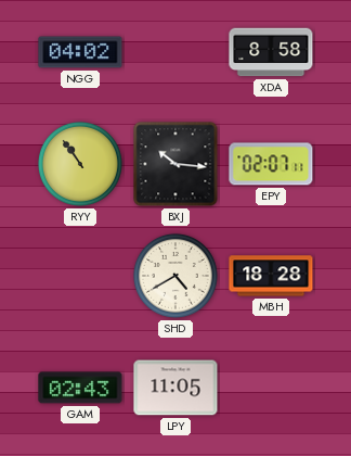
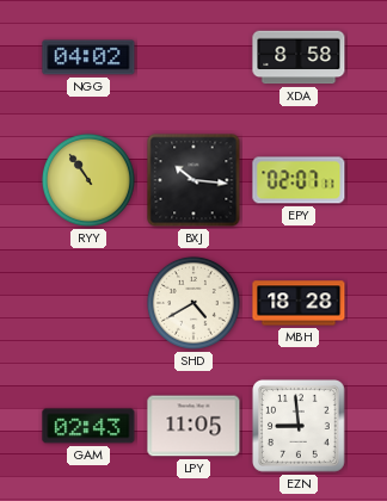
EZN: none -> 8:59
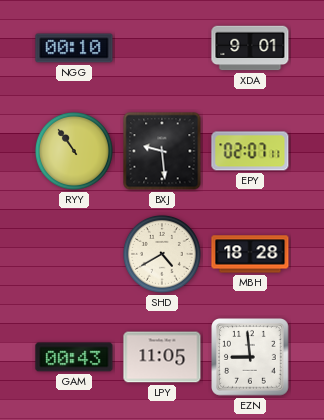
NGG: 04:02 -> 00:10
XDA: 8:58 -> 9:01
BXJ: 10:16 -> 9:29
GAM: 02:43 -> 00:43
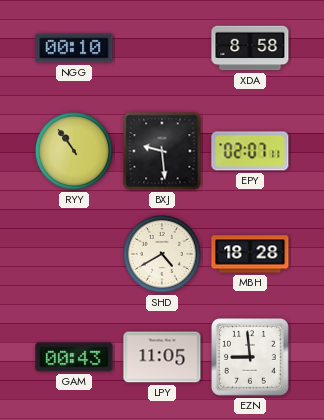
XDA: 9:01 -> 8:58
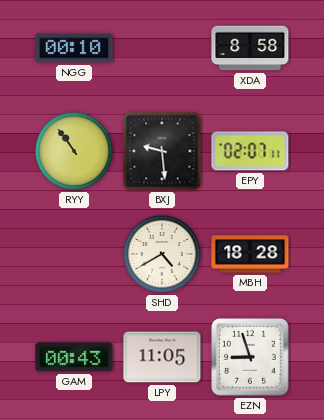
EZN: 8:59 -> 8:57
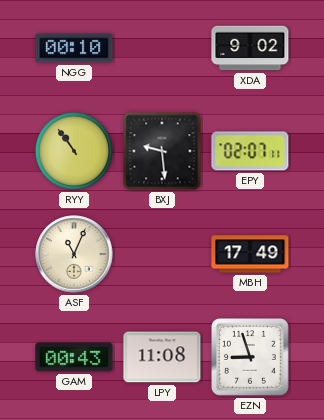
XDA: 8:58 -> 9:02
ASF: none -> 11:04
SHD: 4:40 -> none
MBH: 18:28 -> 17:49
LPY: 11:05 -> 11:08
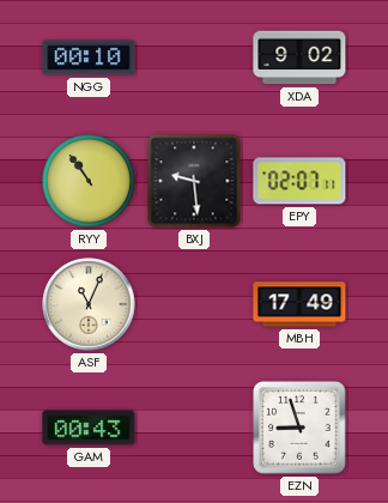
LPY: 11:08 -> none
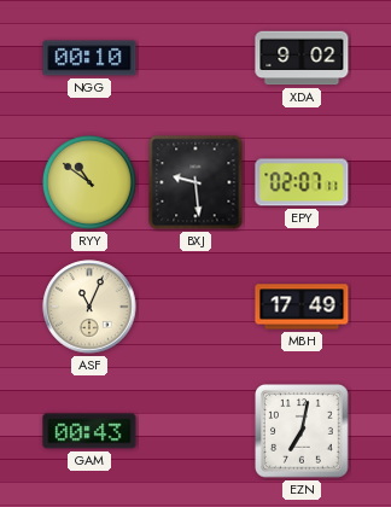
RYY: 10:54 -> 10:51
EZN: 8:57 -> 7:02
